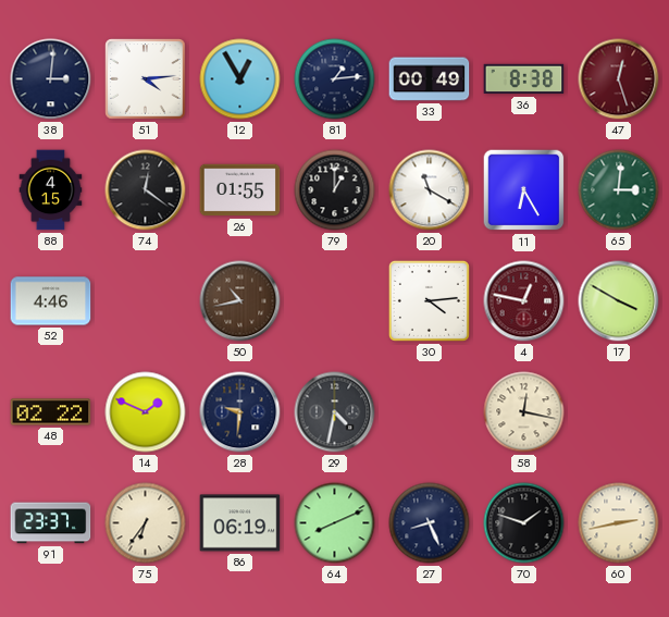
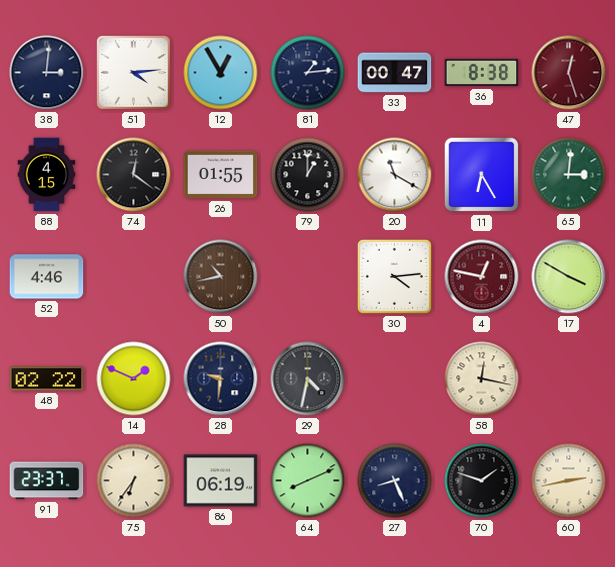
33: 00:49 -> 00:47
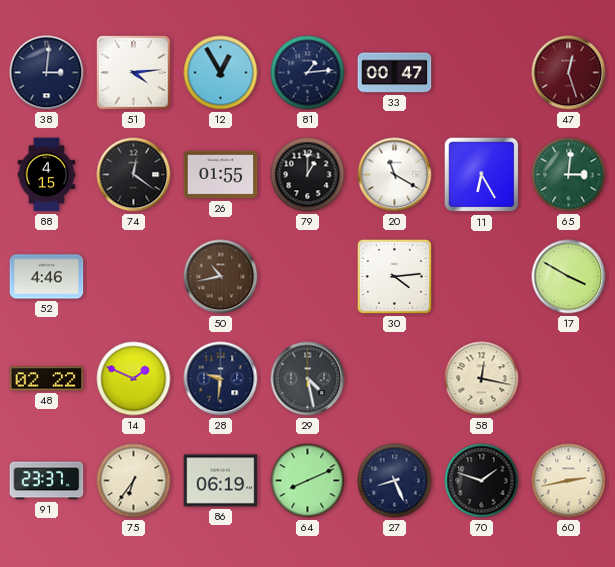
36: 8:38 -> none
4: 12:47 -> none
29: 4:32 -> 4:28
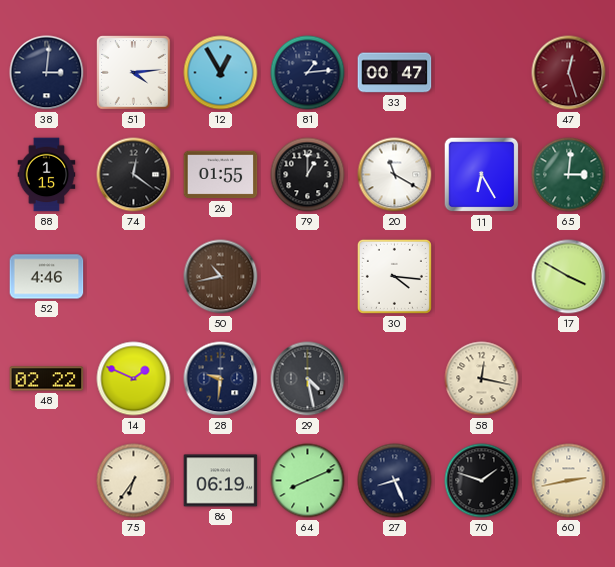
88: 4:15 -> 1:15
30: 4:14 -> 4:16
91: 23:37 -> none
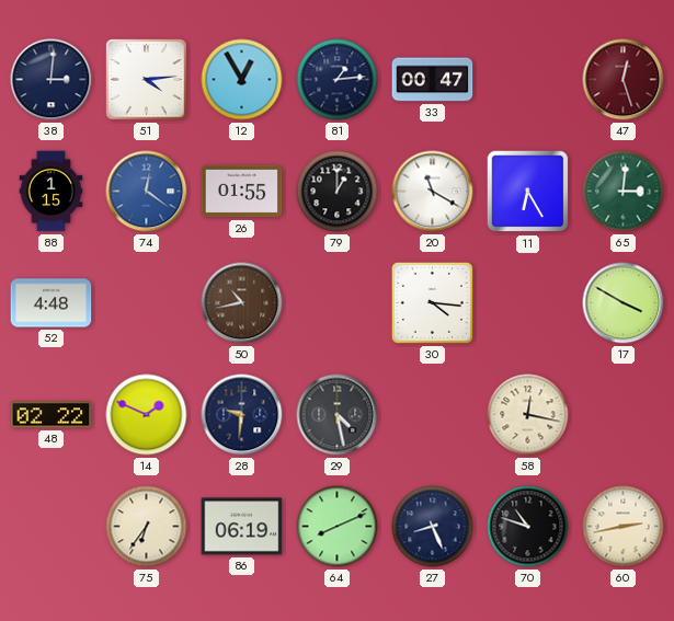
74 dial: black -> blue
52: 4:46 -> 4:48
70: 1:48 -> 10:48
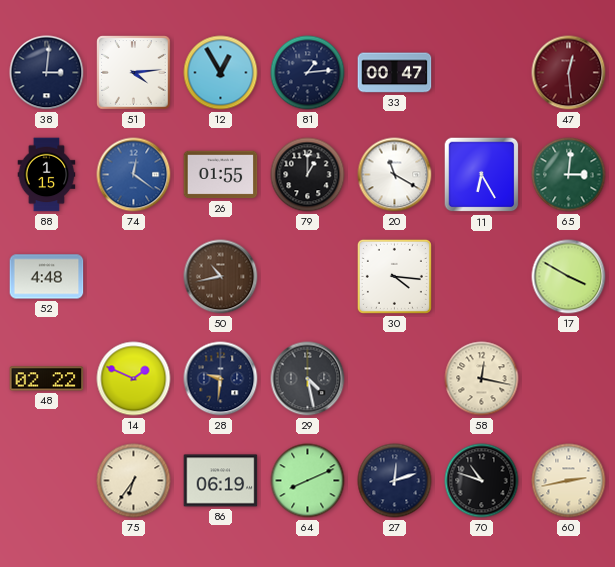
47: 12:27 -> 12:29
27: 8:26 -> 12:12
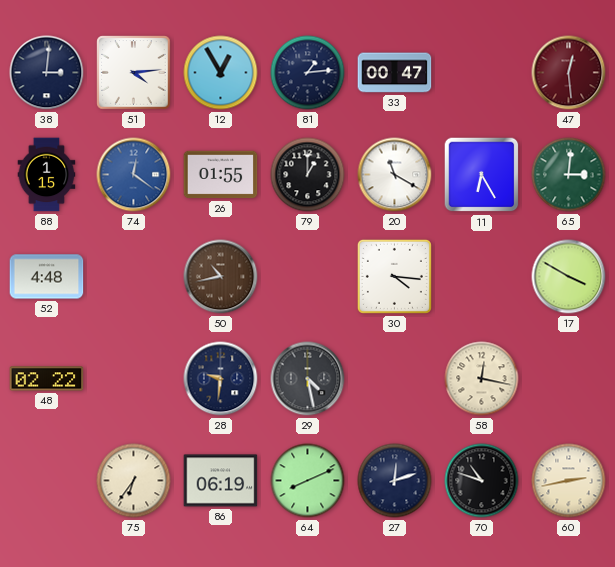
14: 1:49 -> none
